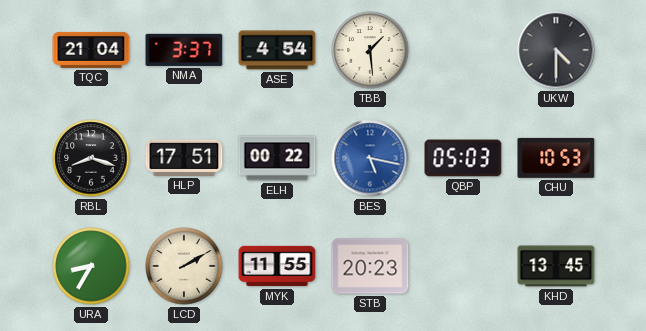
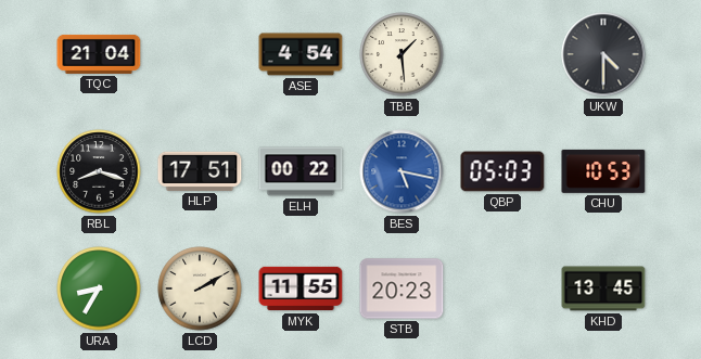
NMA: 3:37 -> none
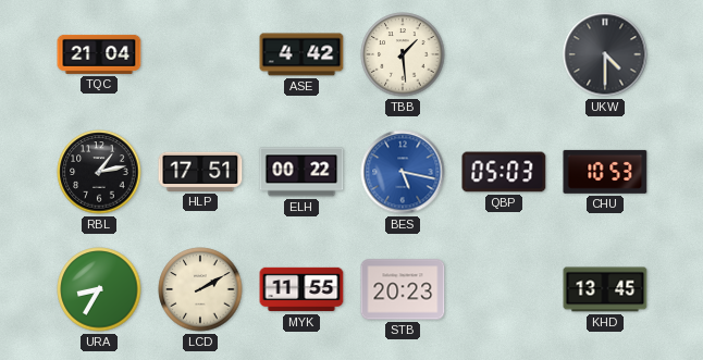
ASE: 4:54 -> 4:42
RBL: 8:18 -> 1:13
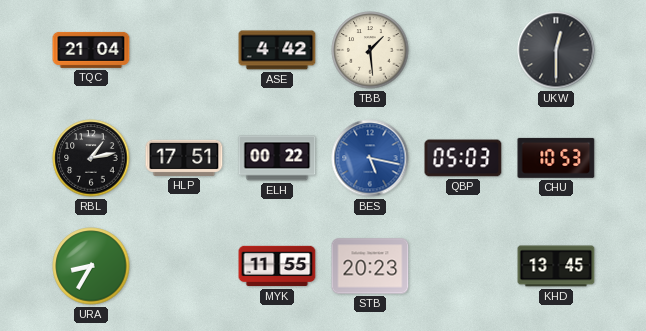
UKW: 4:30 -> 12:30
LCD: 2:10 -> none
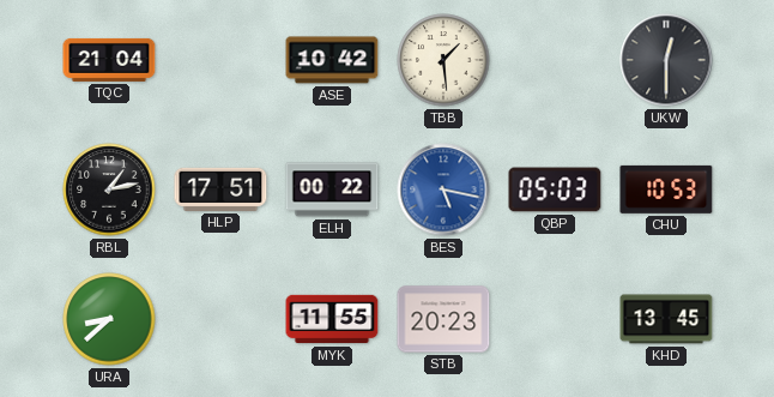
ASE: 4:42 -> 10:42
URA: 8:35 -> 8:38
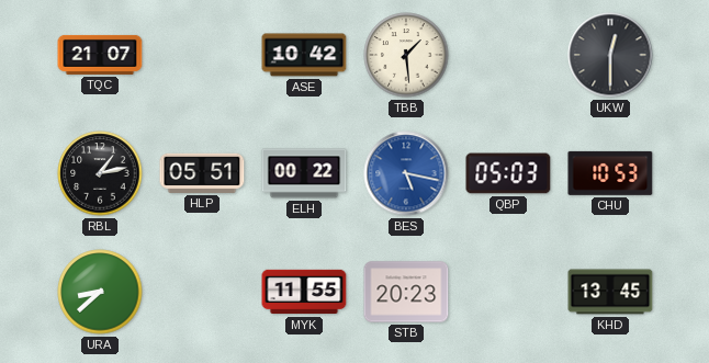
TQC: 21:04 -> 21:07
HLP: 17:51 -> 05:51
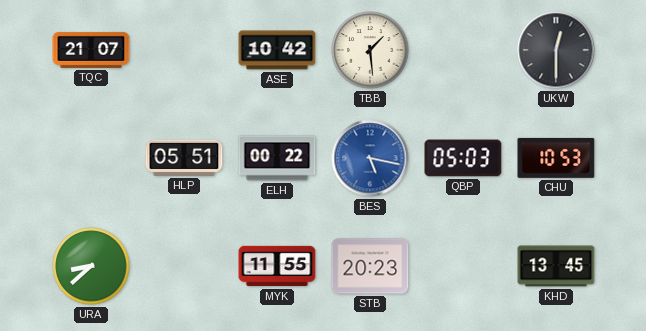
RBL: 1:13 -> none
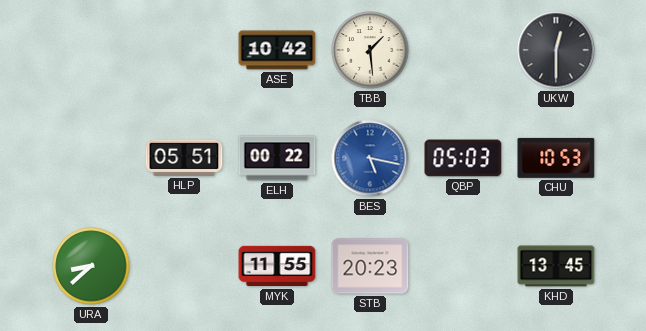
TQC: 21:07 -> none
